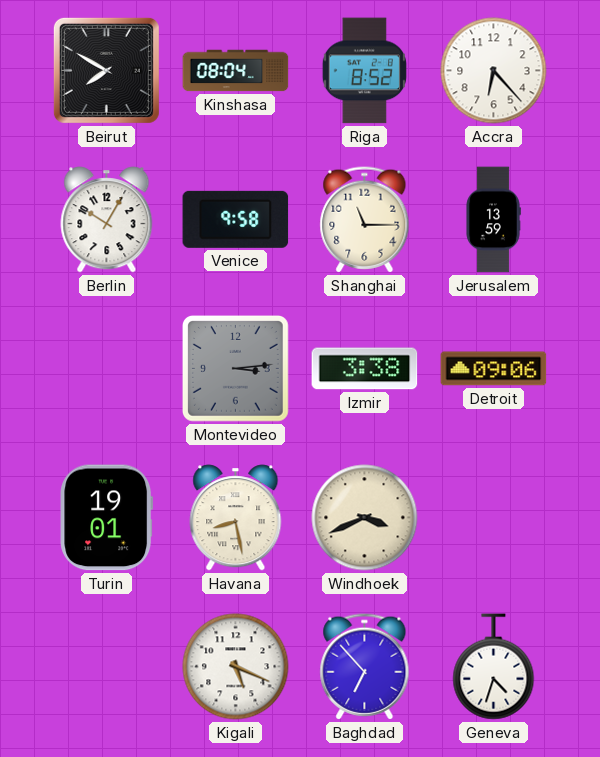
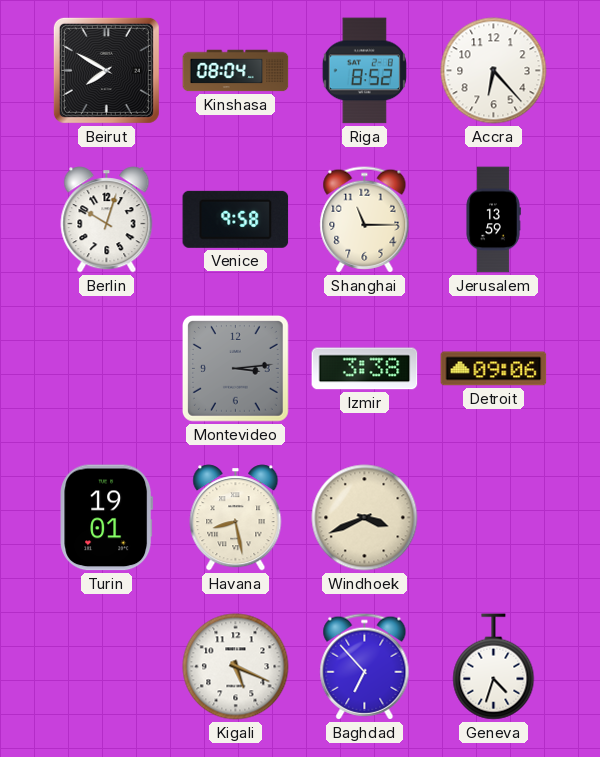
Berlin: 10:05 -> 10:03
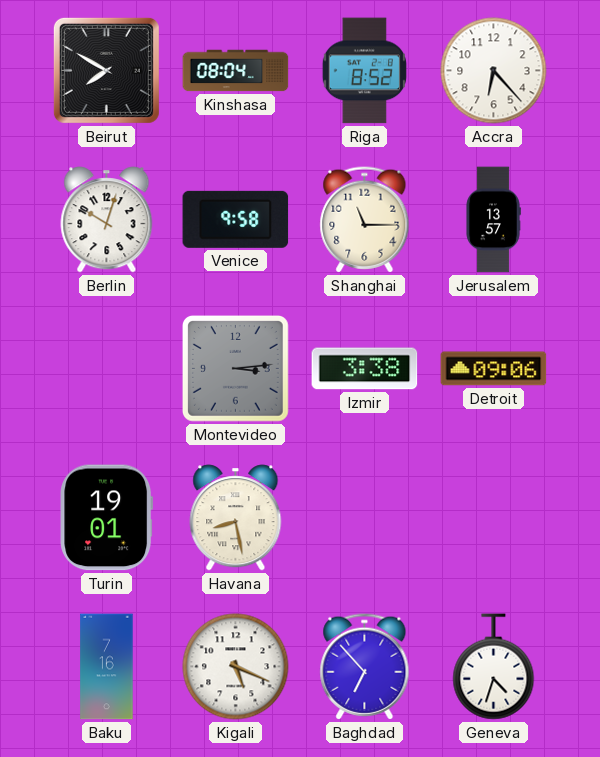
Jerusalem: 13:59 -> 13:57
Windhoek: 3:41 -> none
Baku: none -> 7:16
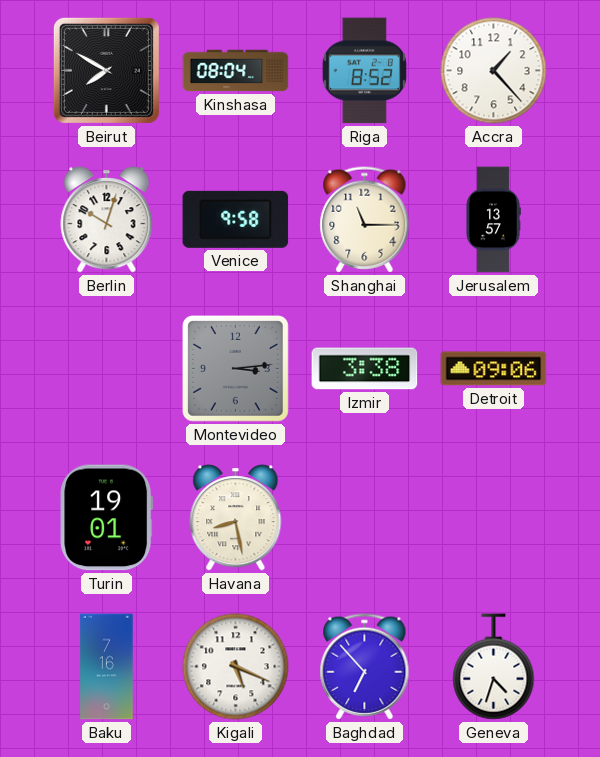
Accra: 6:23 -> 1:23
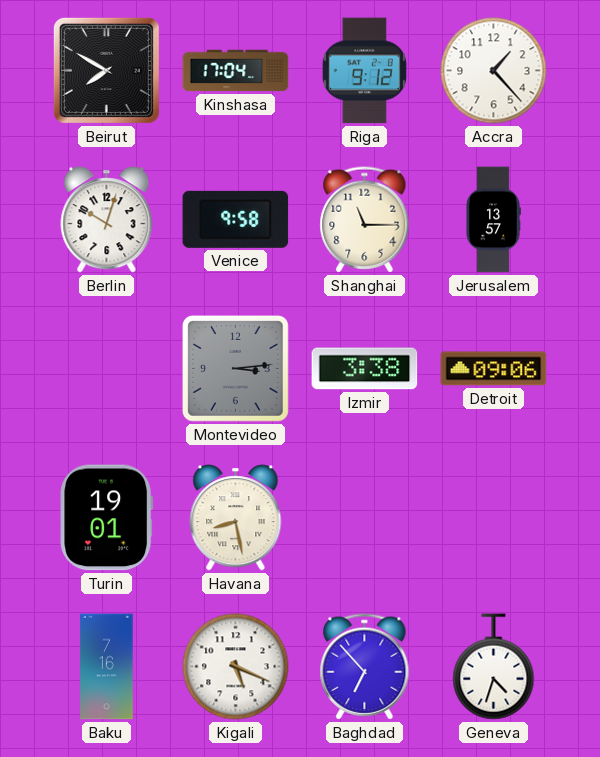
Kinshasa: 08:04 -> 17:04
Riga: 8:52 -> 9:12
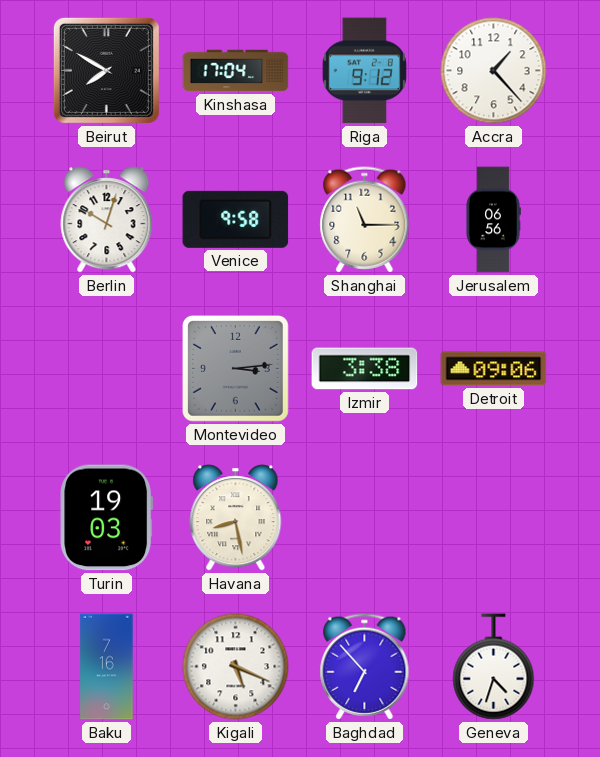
Jerusalem: 13:57 -> 06:56
Turin: 19:01 -> 19:03
